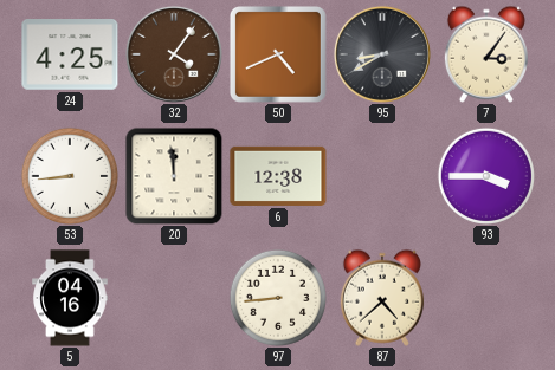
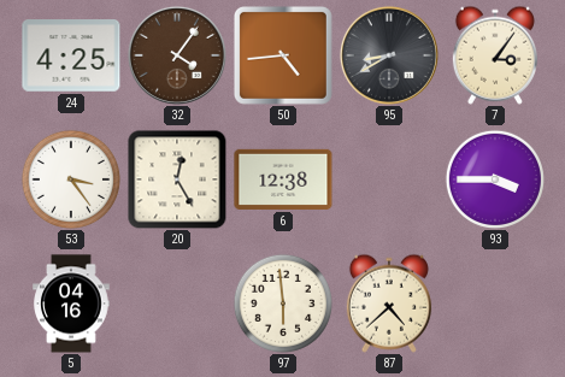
50: 4:41 -> 4:44
53: 8:44 -> 3:24
20: 11:59 -> 12:25
97: 8:44 -> 5:59
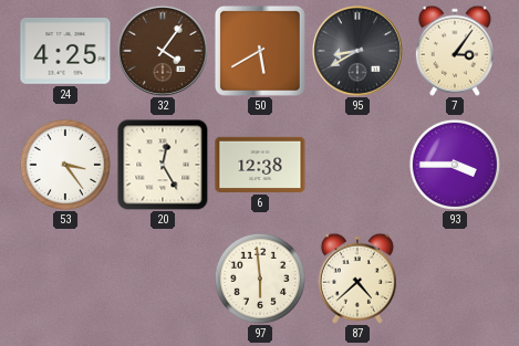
50: 4:44 -> 5:40
5: 04:16 -> none
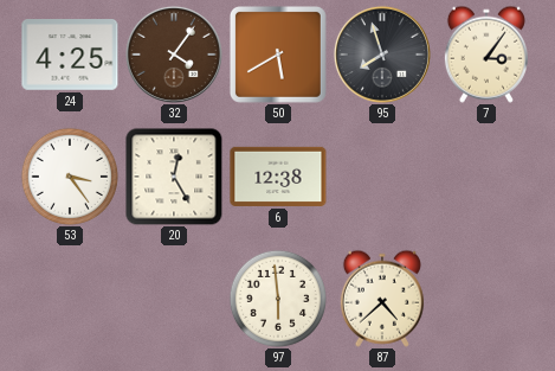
95: 8:40 -> 7:57
93: 3:45 -> none
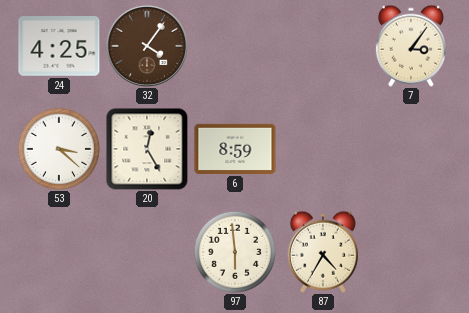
50: 5:40 -> none
95: 7:57 -> none
53: 3:24 -> 3:22
6: 12:38 -> 8:59
87: 4:38 -> 4:35
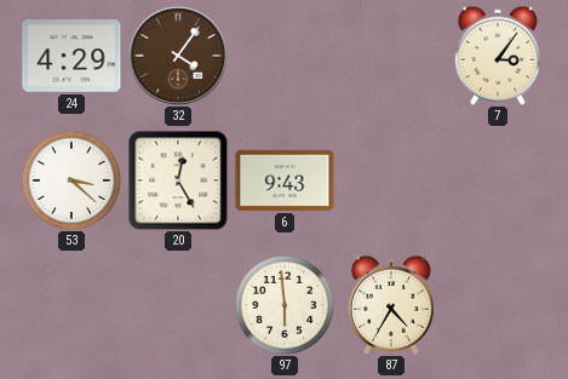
24: 4:25 -> 4:29
6: 8:59 -> 9:43
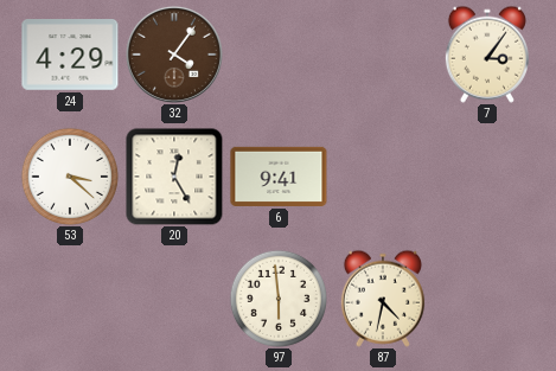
6: 9:43 -> 9:41
87: 4:35 -> 4:32
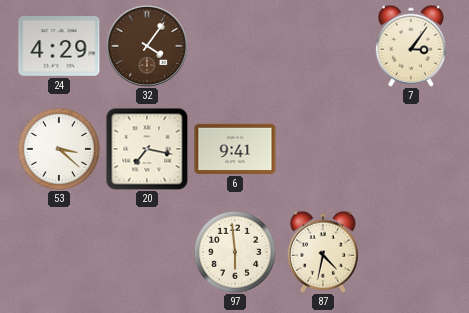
20: 12:25 -> 7:17
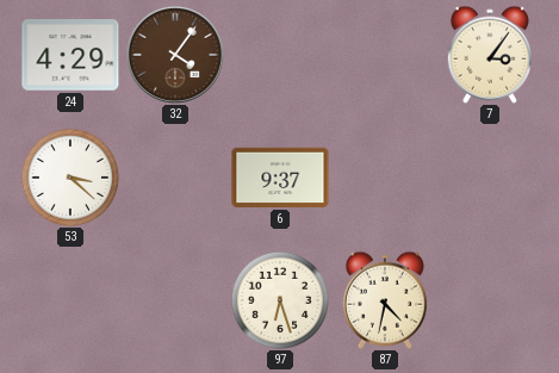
20: 7:17 -> none
6: 9:41 -> 9:37
97: 5:59 -> 6:27
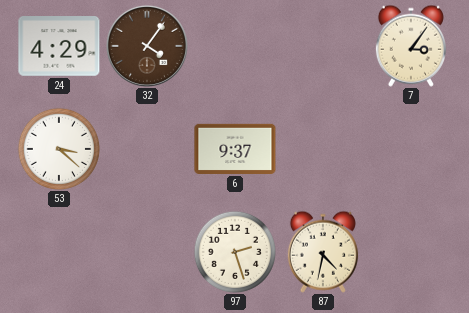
97: 6:27 -> 2:27
